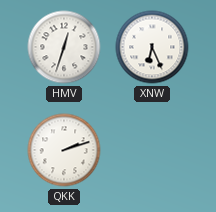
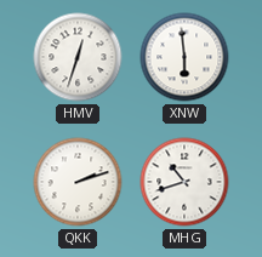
XNW: 6:26 -> 5:59
MHG: none -> 10:42
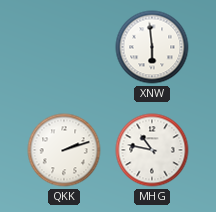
HMV: 12:33 -> none
MHG: 10:42 -> 10:47
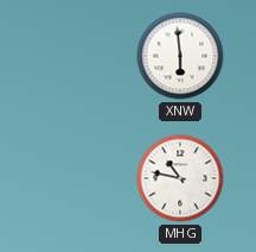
QKK: 2:12 -> none
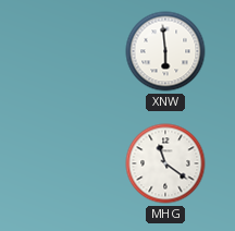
MHG: 10:47 -> 11:21
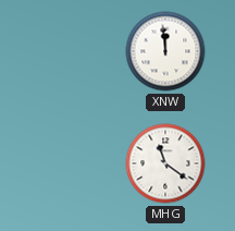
XNW: 5:59 -> 11:59
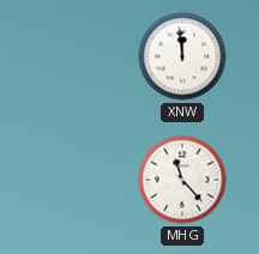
MHG: 11:21 -> 11:23
